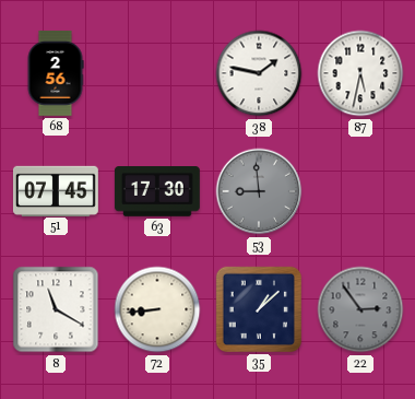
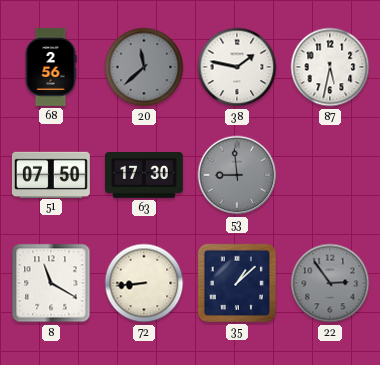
20: none -> 11:38
51: 07:45 -> 07:50
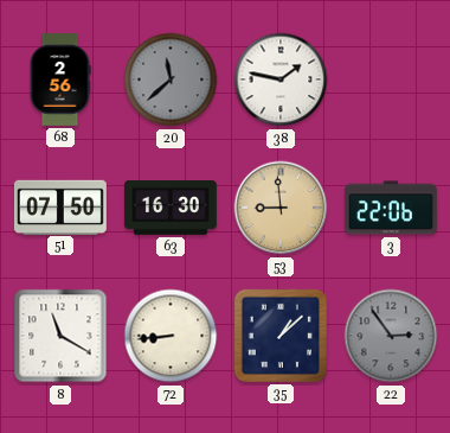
87: 5:32 -> none
63: 17:30 -> 16:30
53 dial: grey -> champagne
3: none -> 22:06
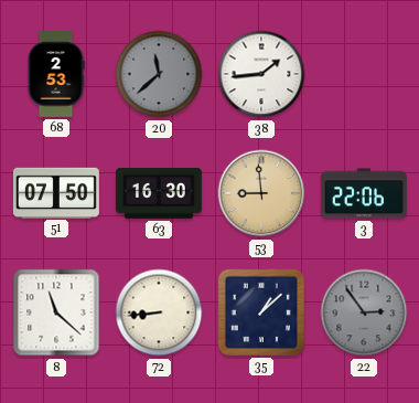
68: 2:56 -> 2:53
38: 1:47 -> 1:44
8: 11:20 -> 11:22
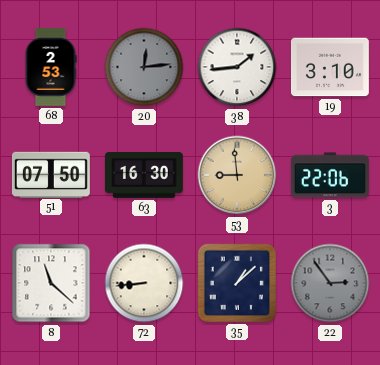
20: 11:38 -> 12:14
19: none -> 3:10
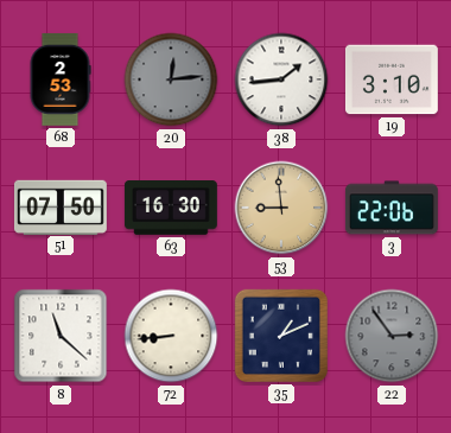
35: 1:08 -> 1:11
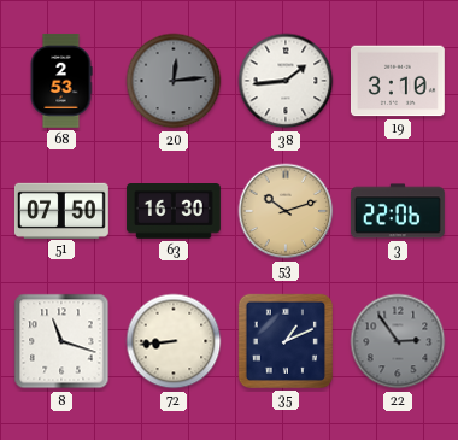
53: 8:59 -> 10:12
8: 11:22 -> 11:18
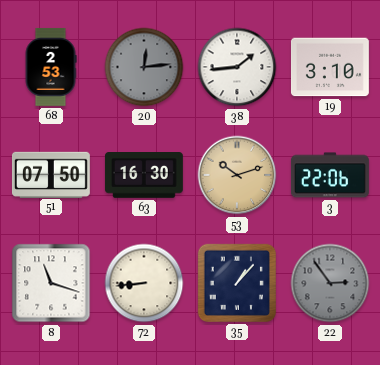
35: 1:11 -> 1:07
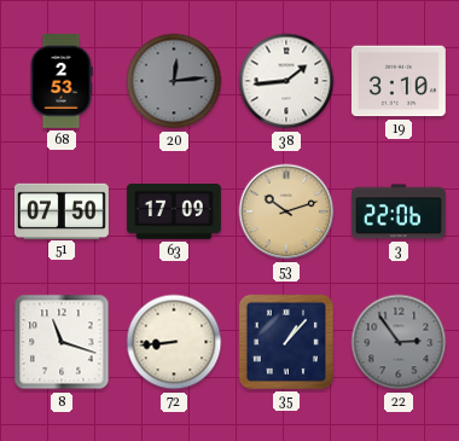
63: 16:30 -> 17:09
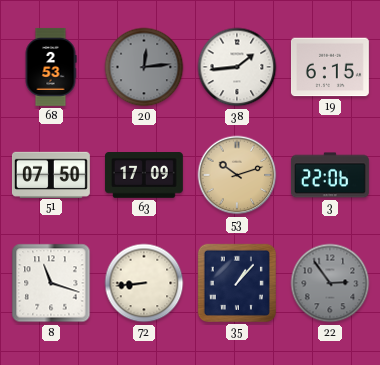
19: 3:10 -> 6:15
